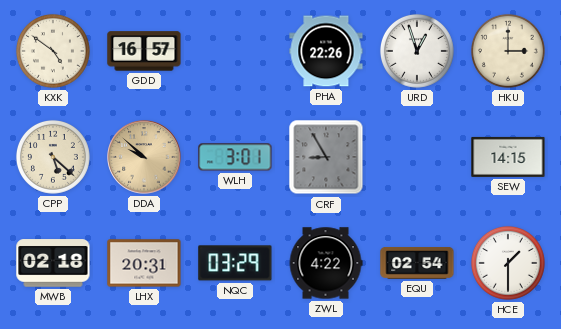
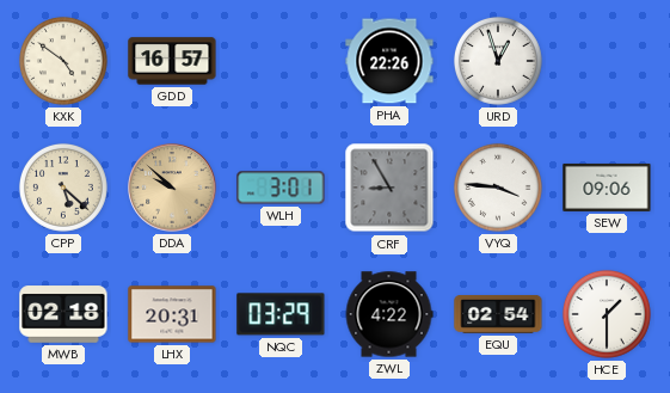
HKU: 3:00 -> none
VYQ: none -> 3:46
SEW: 14:15 -> 09:06
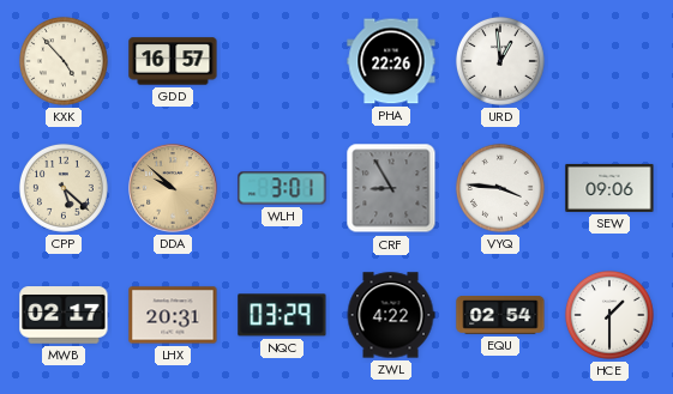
KXK: 4:51 -> 4:53
URD: 12:57 -> 12:59
MWB: 02:18 -> 02:17
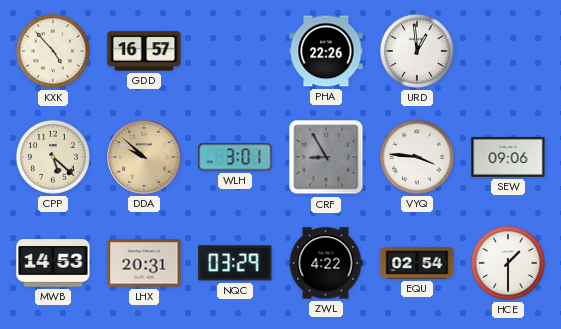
MWB: 02:17 -> 14:53
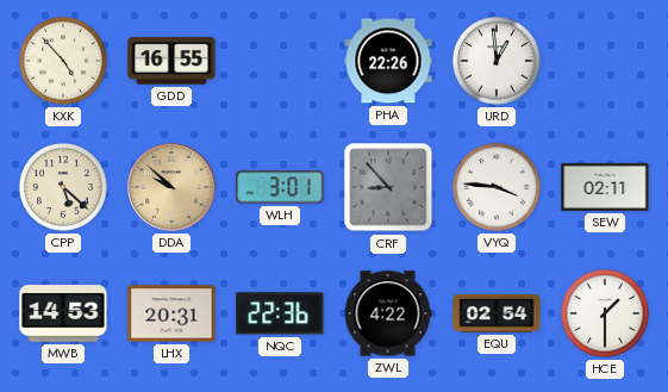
GDD: 16:57 -> 16:55
CRF: 8:55 -> 8:53
SEW: 09:06 -> 02:11
NQC: 03:29 -> 22:36
